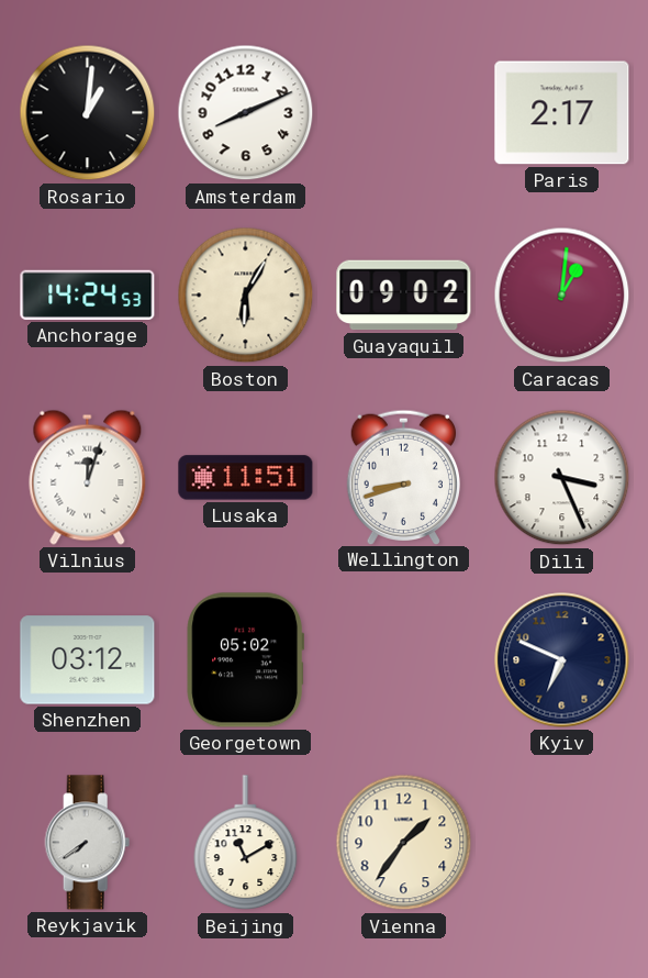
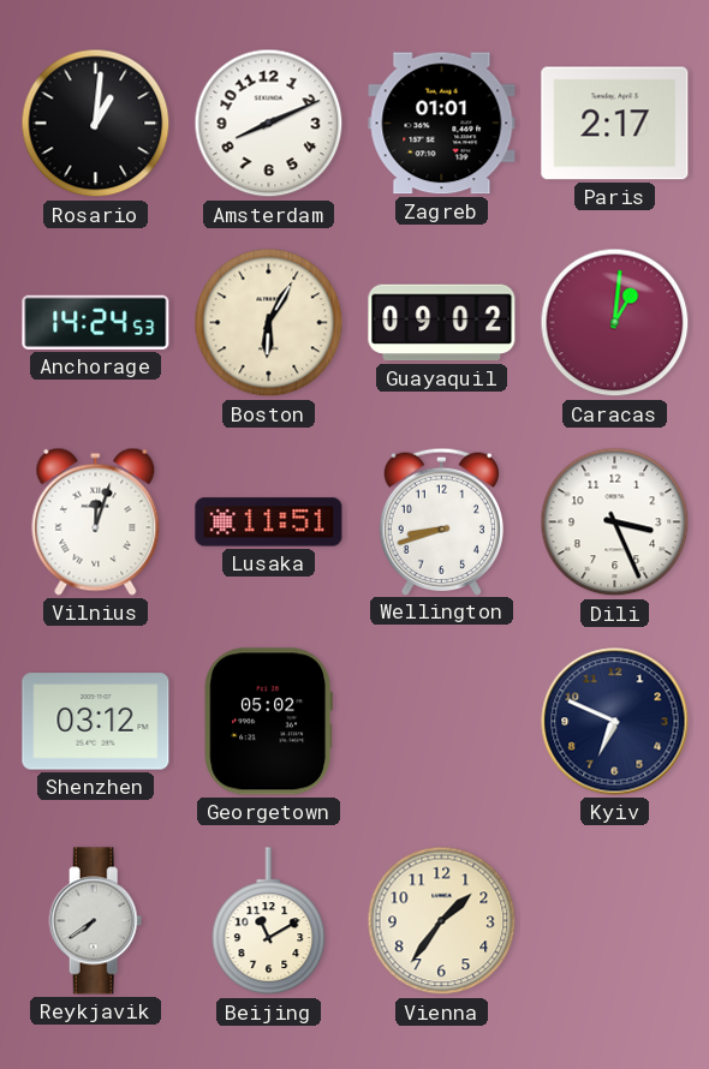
Zagreb: none -> 01:01
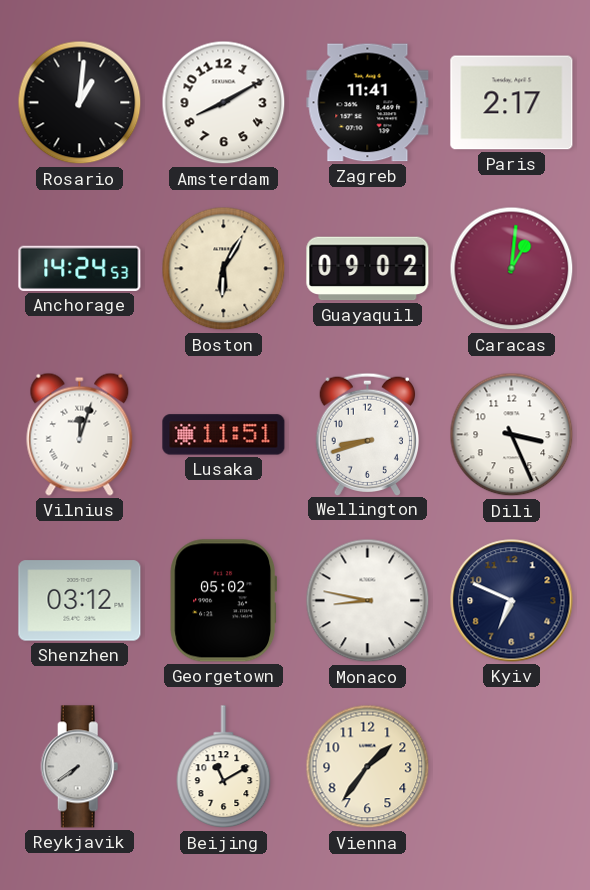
Amsterdam: 8:11 -> 8:10
Zagreb: 01:01 -> 11:41
Monaco: none -> 8:47
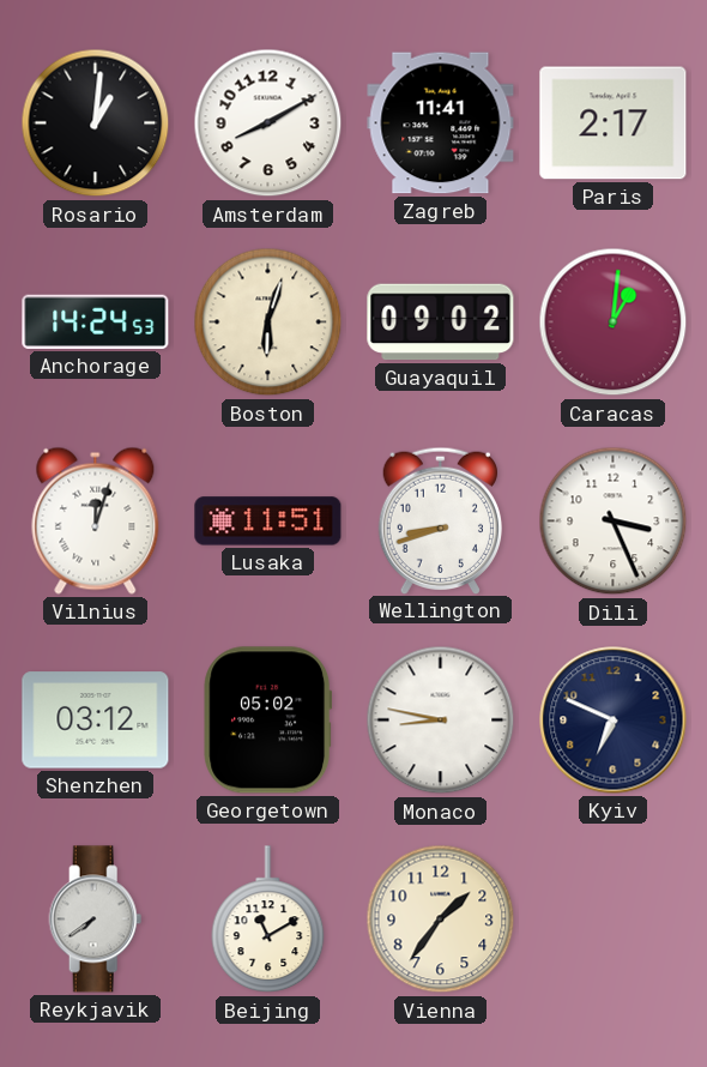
Boston: 6:05 -> 6:03
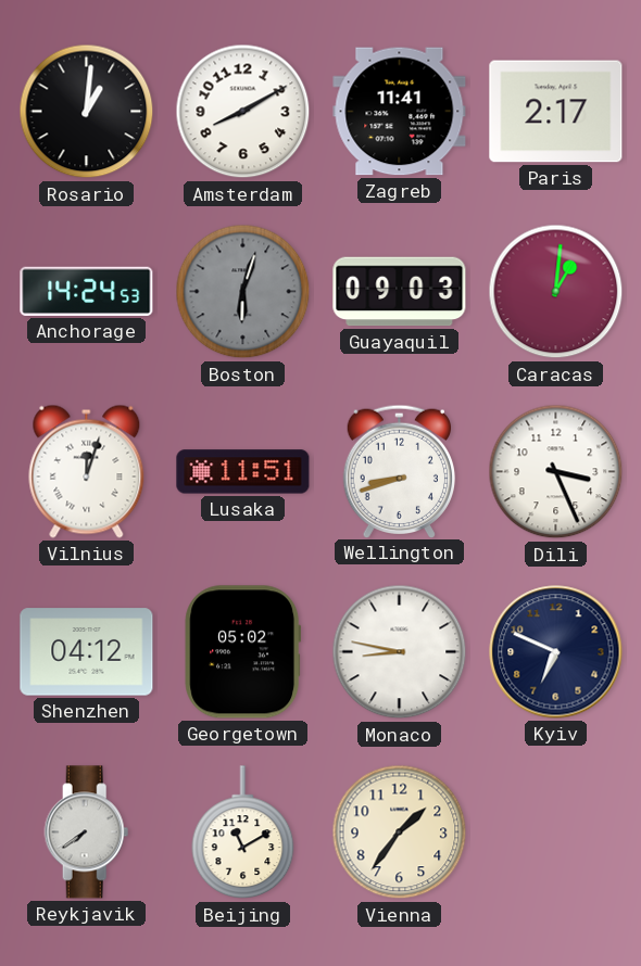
Boston dial: cream -> grey
Guayaquil: 09:02 -> 09:03
Shenzhen: 03:12 -> 04:12
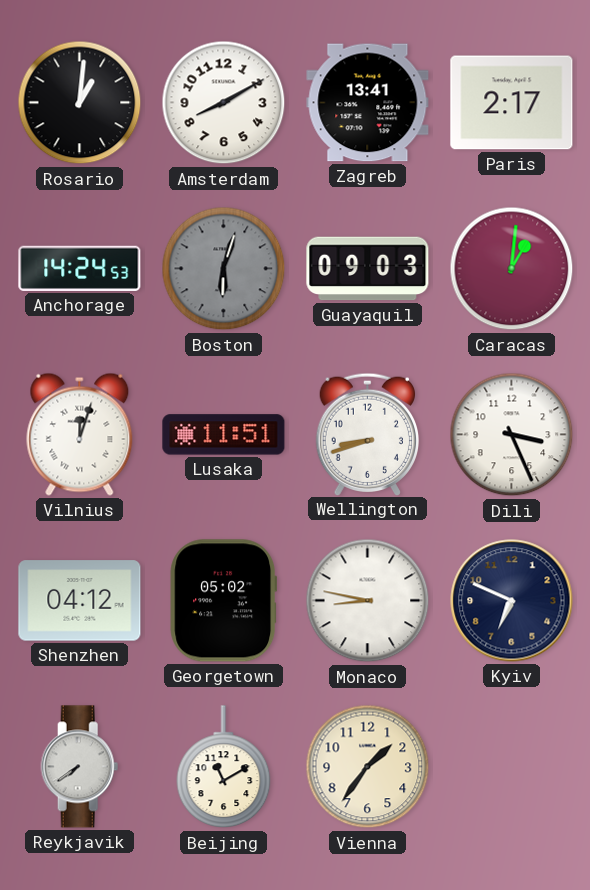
Zagreb: 11:41 -> 13:41
